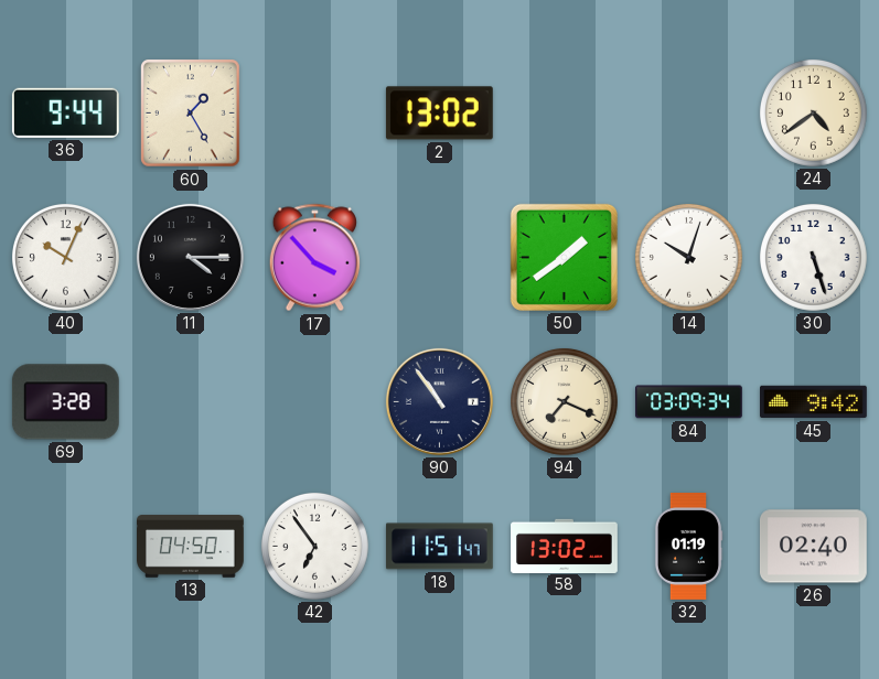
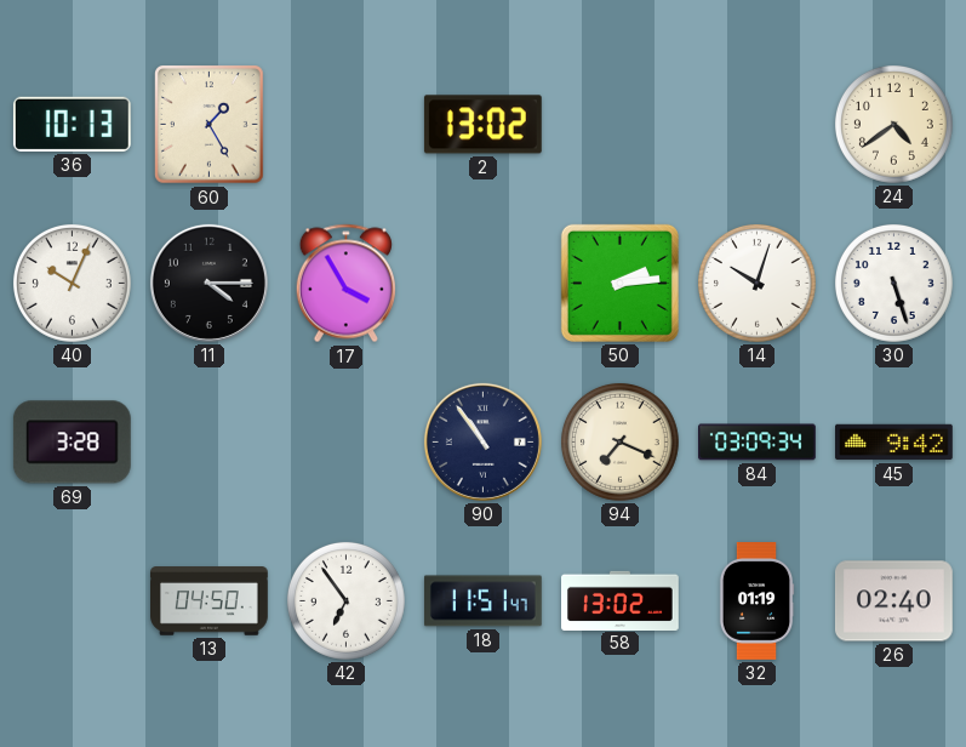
36: 9:44 -> 10:13
17: 3:53 -> 3:55
50: 1:39 -> 2:14
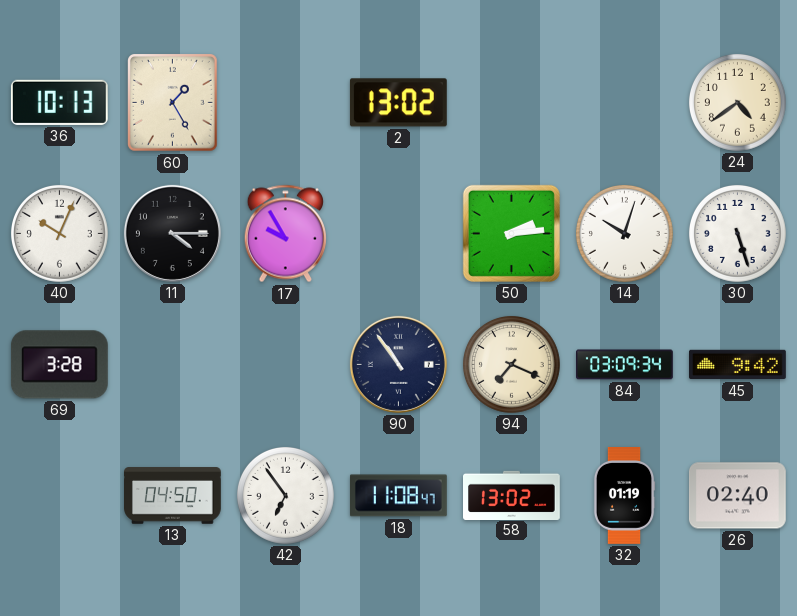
17: 3:55 -> 9:55
18: 11:51 -> 11:08
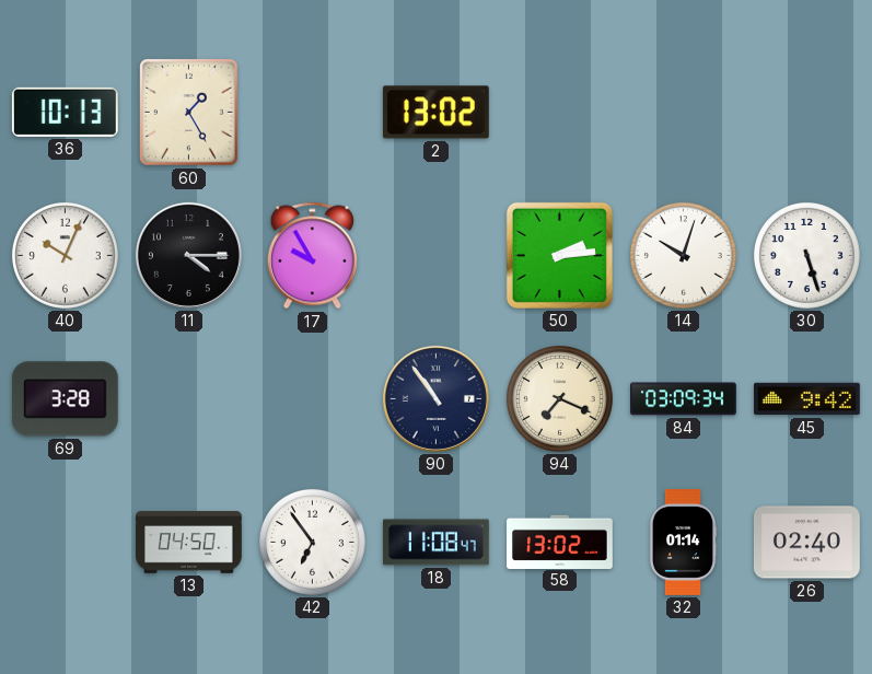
24: 4:39 -> none
32: 01:19 -> 01:14
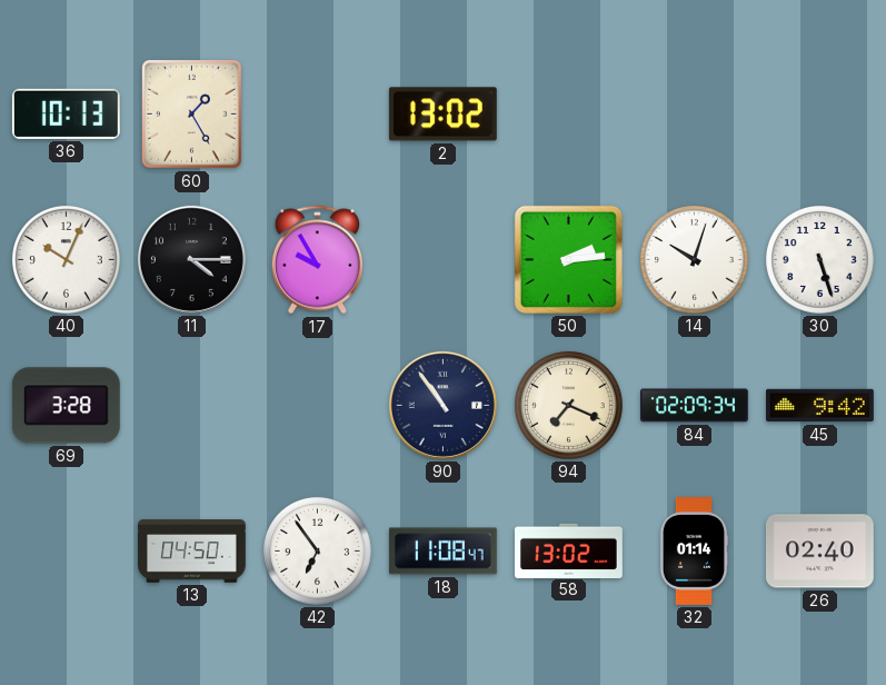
84: 03:09 -> 02:09
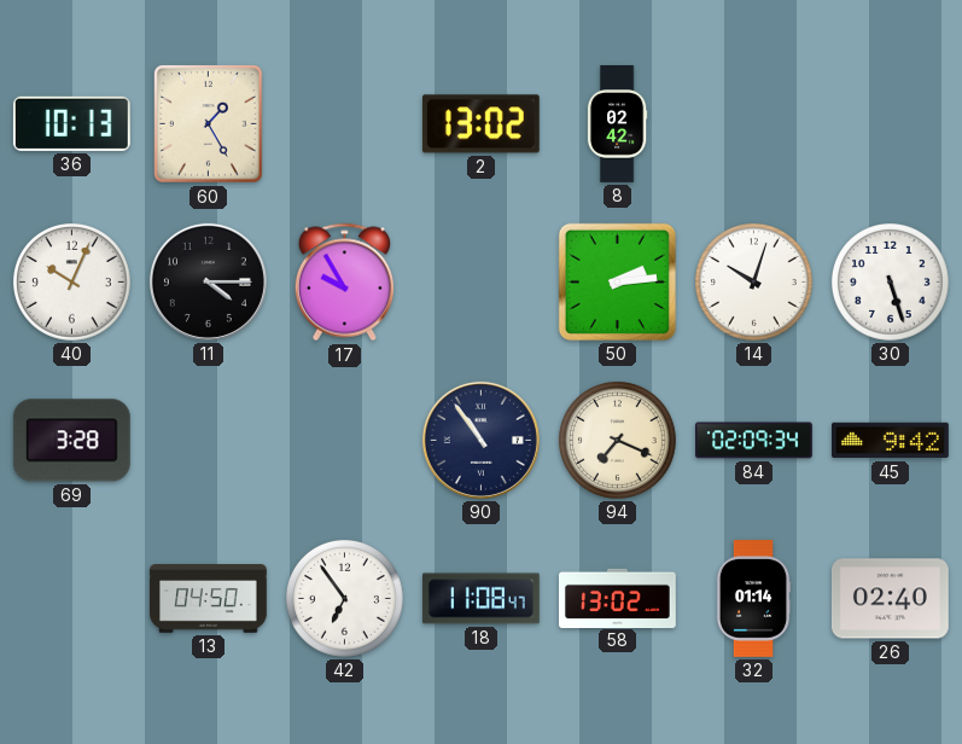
8: none -> 02:42
